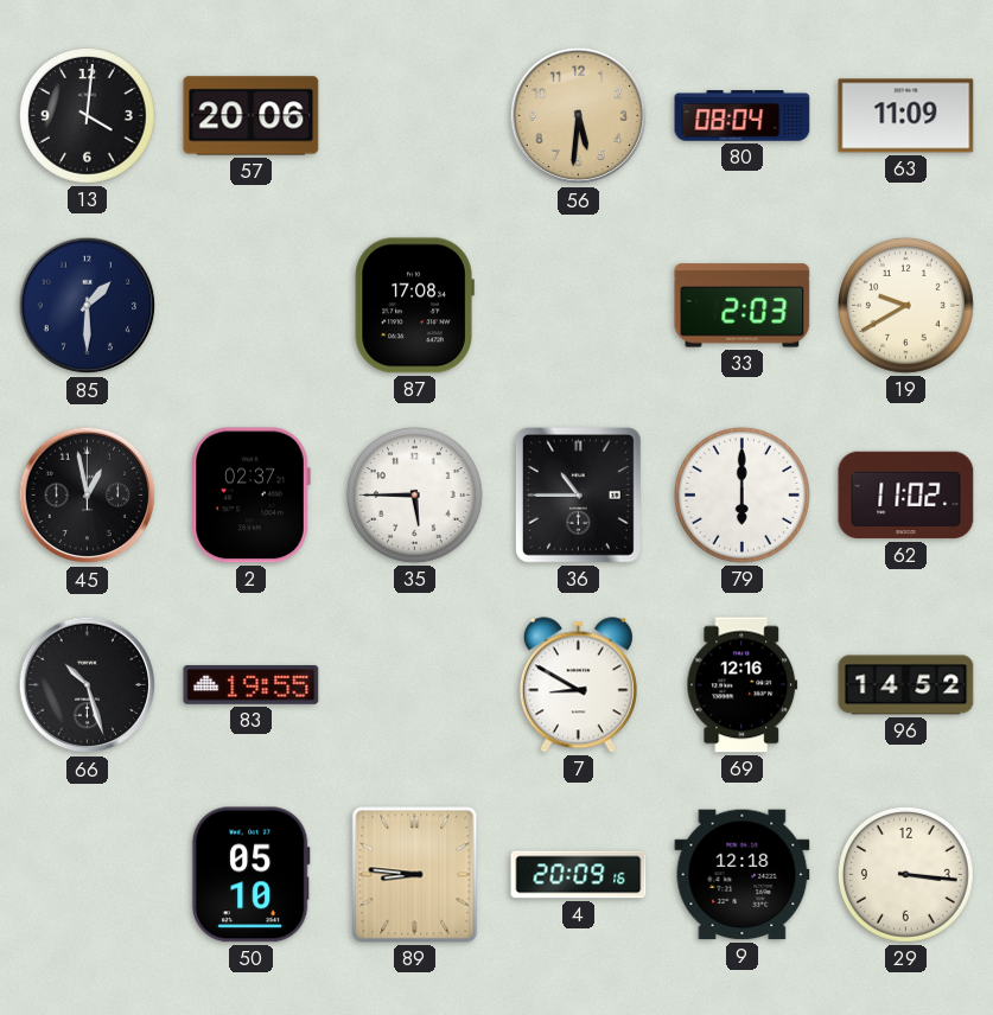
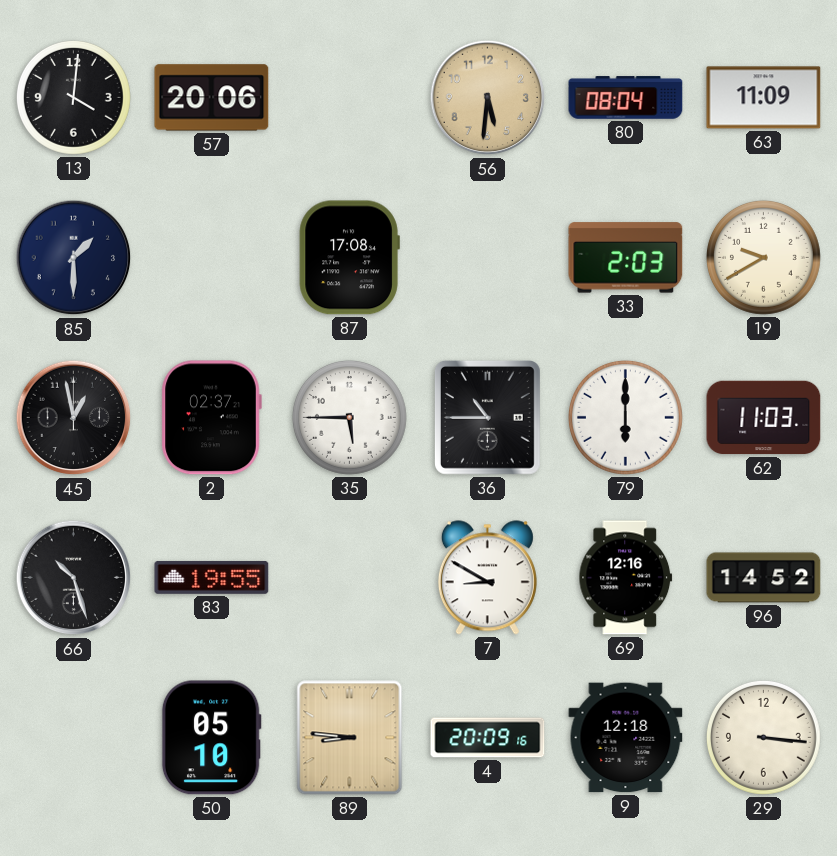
62: 11:02 -> 11:03
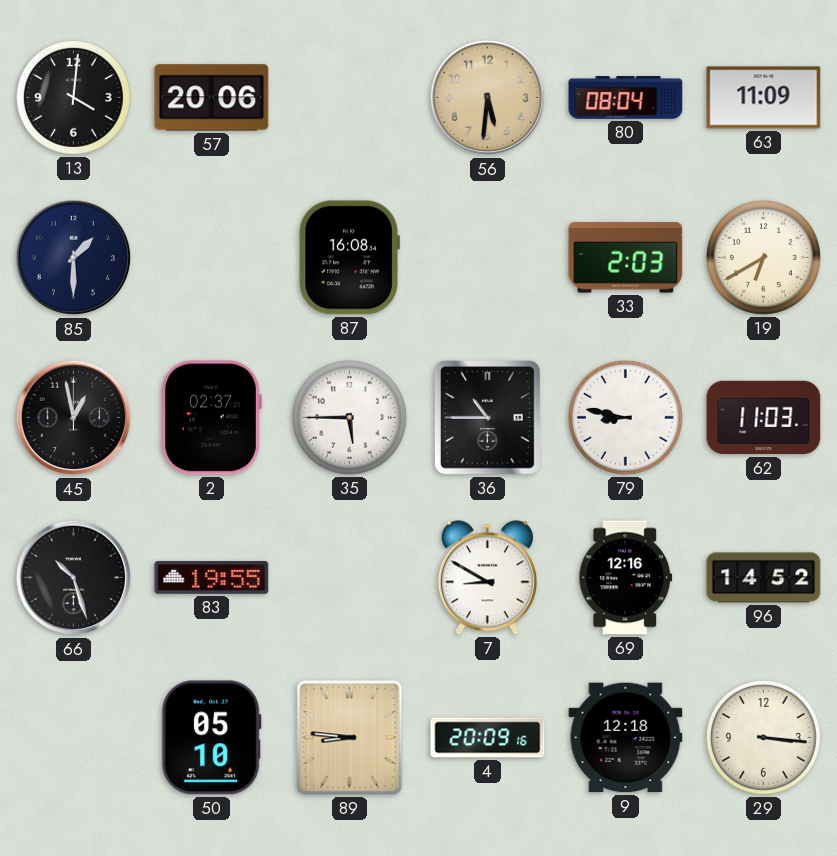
87: 17:08 -> 16:08
19: 9:40 -> 6:40
79: 6:00 -> 8:47
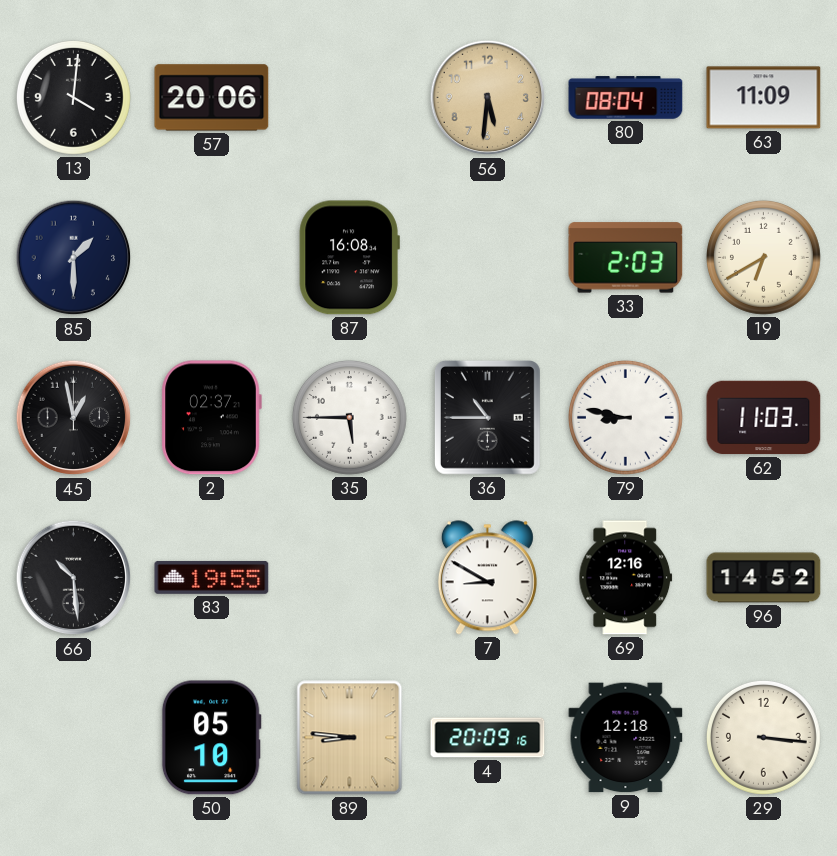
66: 10:27 -> 10:29
